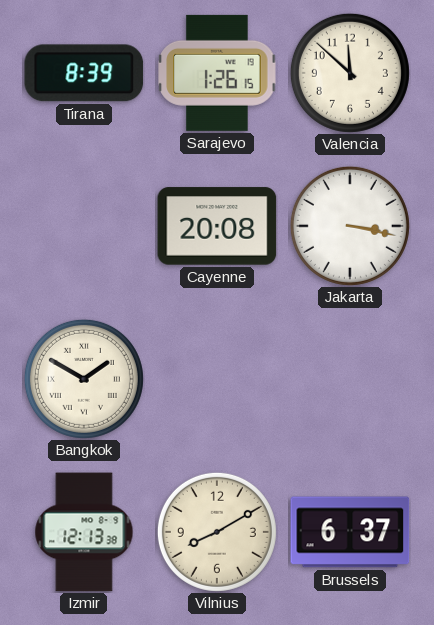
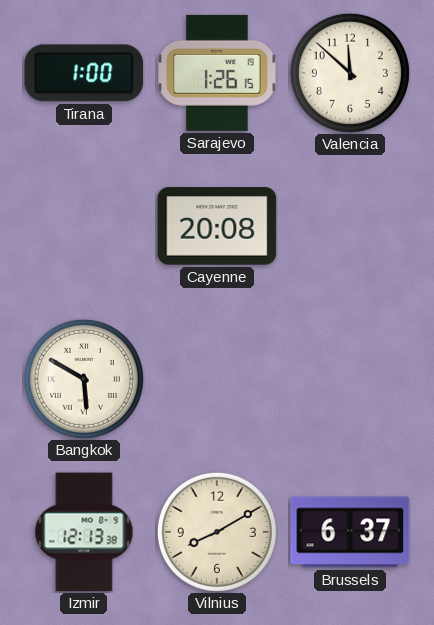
Tirana: 8:39 -> 1:00
Jakarta: 3:17 -> none
Bangkok: 1:50 -> 5:50
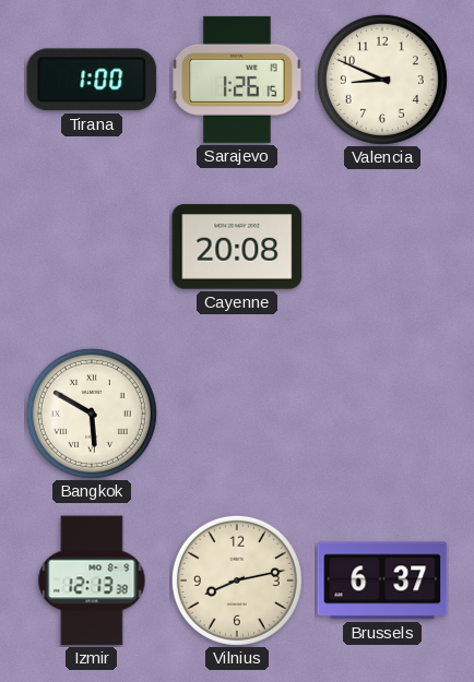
Valencia: 11:52 -> 8:49
Vilnius: 8:10 -> 8:13
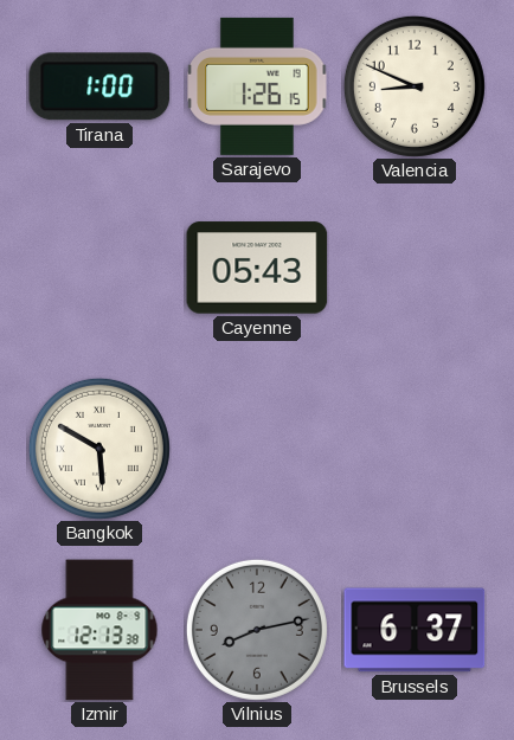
Cayenne: 20:08 -> 05:43
Vilnius dial: cream -> grey
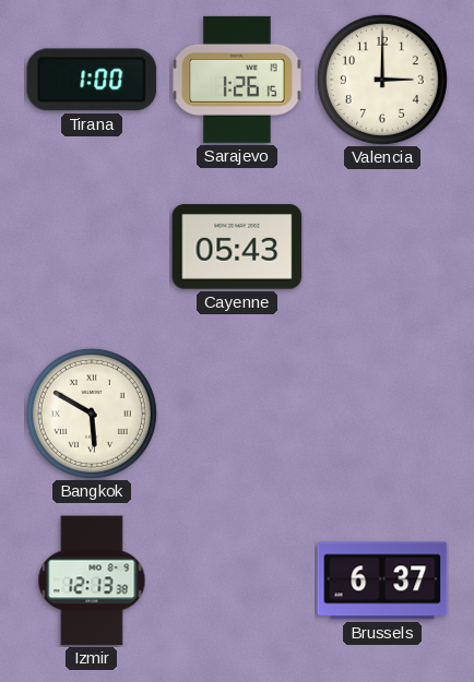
Valencia: 8:49 -> 3:00
Vilnius: 8:13 -> none
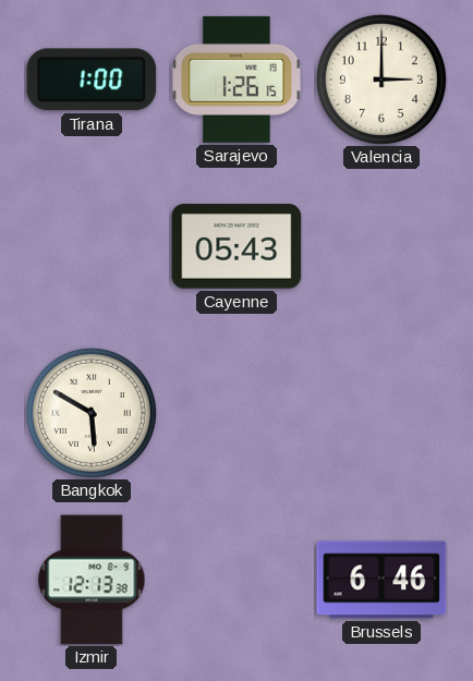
Brussels: 6:37 -> 6:46
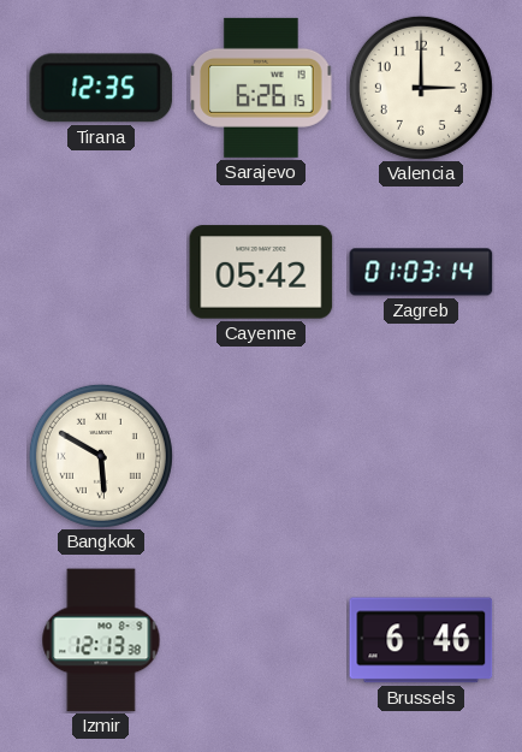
Tirana: 1:00 -> 12:35
Sarajevo: 1:26 -> 6:26
Cayenne: 05:43 -> 05:42
Zagreb: none -> 01:03
